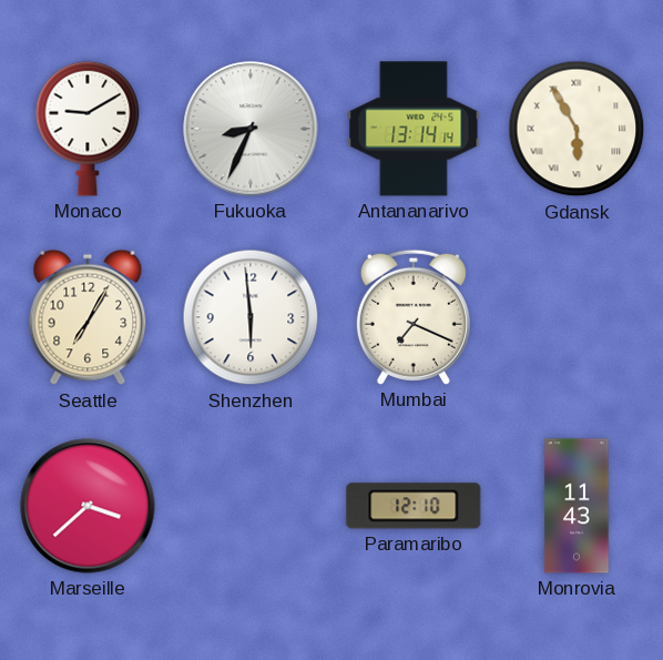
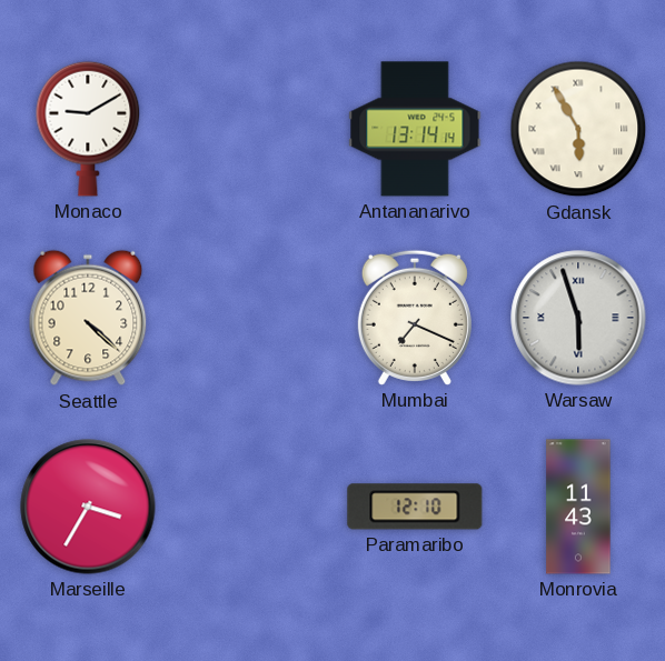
Fukuoka: 8:34 -> none
Seattle: 7:05 -> 4:22
Shenzhen: 5:59 -> none
Warsaw: none -> 5:57
Marseille: 3:38 -> 3:35
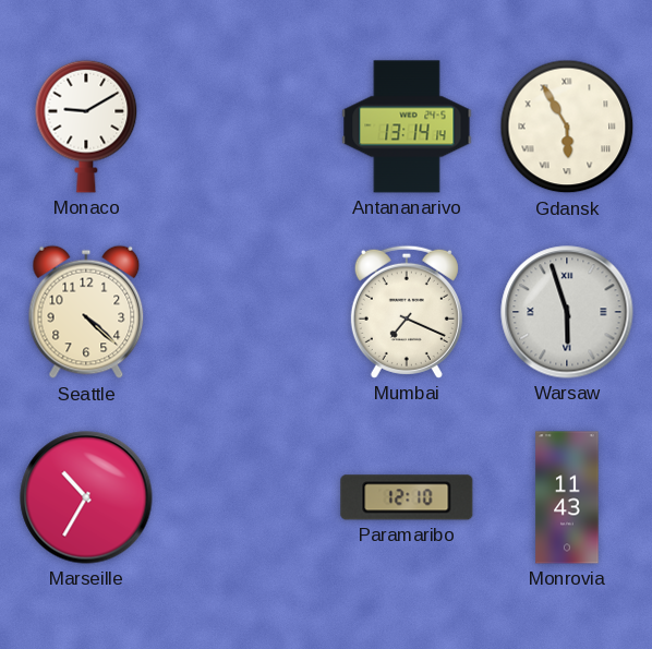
Marseille: 3:35 -> 10:35
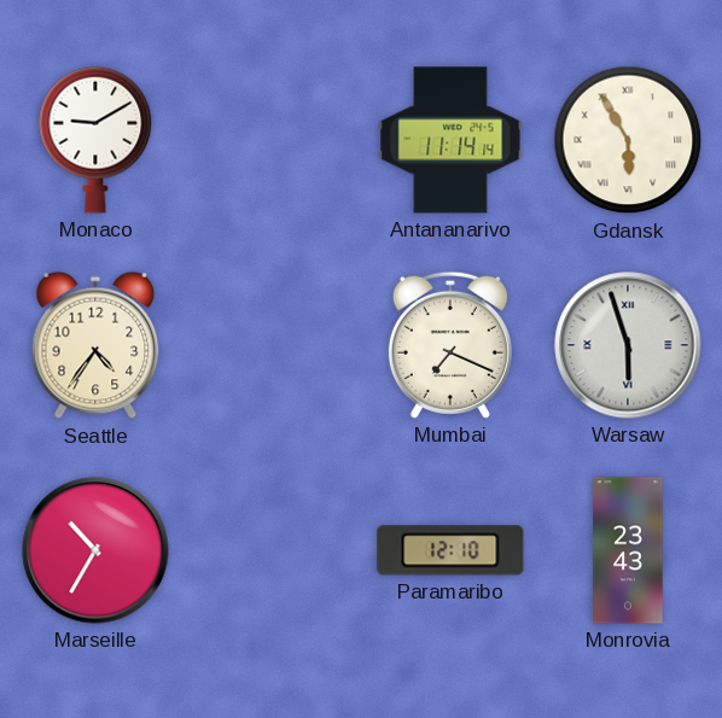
Antananarivo: 13:14 -> 11:14
Seattle: 4:22 -> 4:36
Monrovia: 11:43 -> 23:43
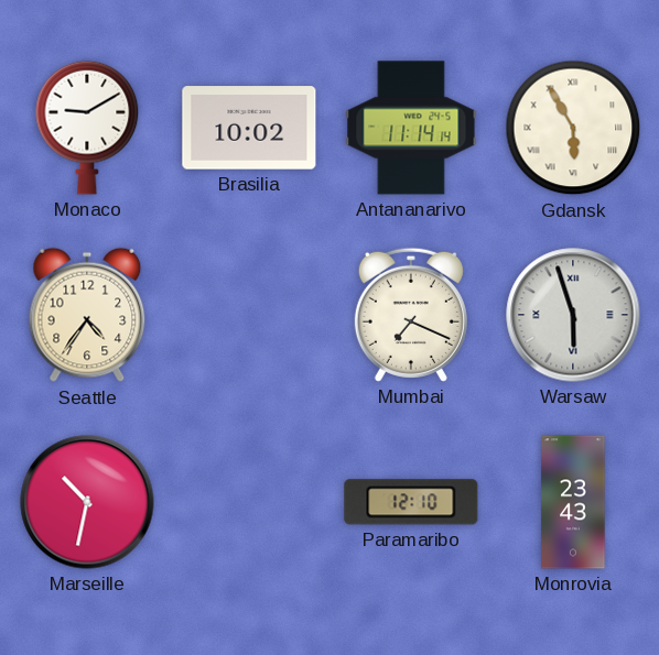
Brasilia: none -> 10:02
Marseille: 10:35 -> 10:32
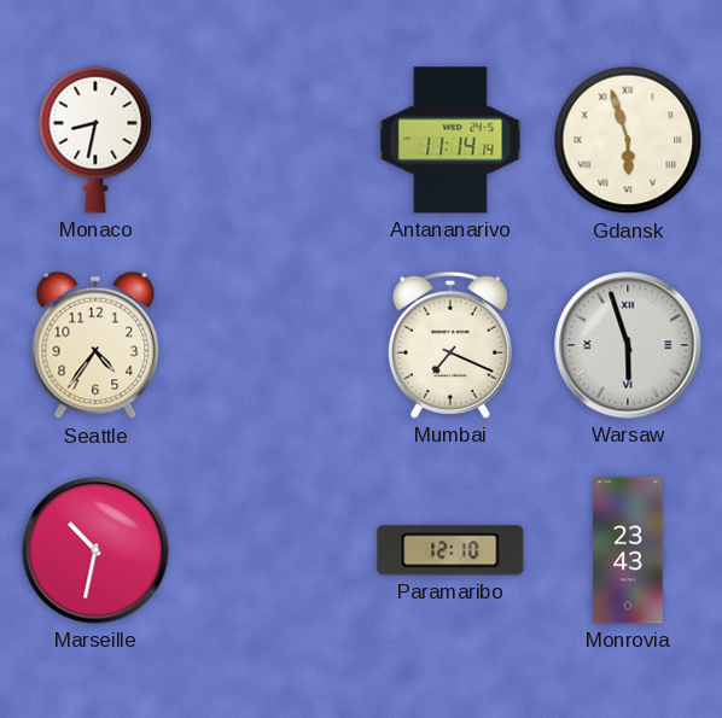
Monaco: 9:10 -> 8:32
Brasilia: 10:02 -> none
Gdansk: 5:55 -> 5:57
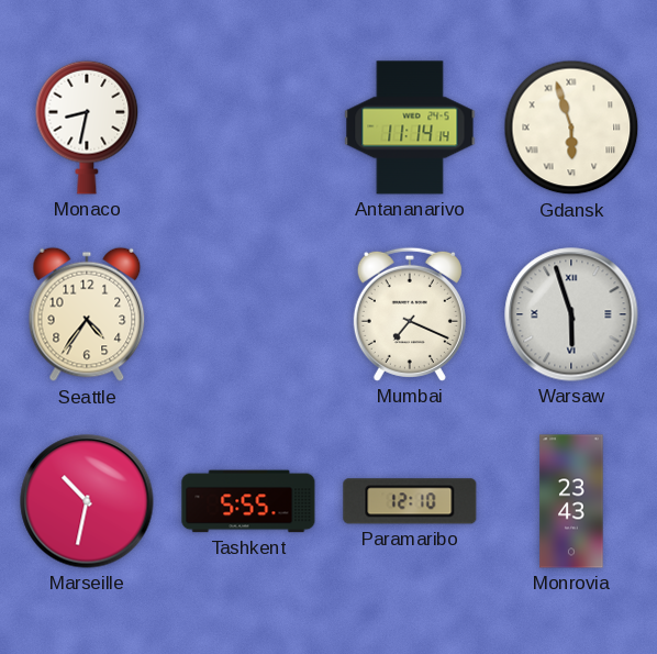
Tashkent: none -> 5:55
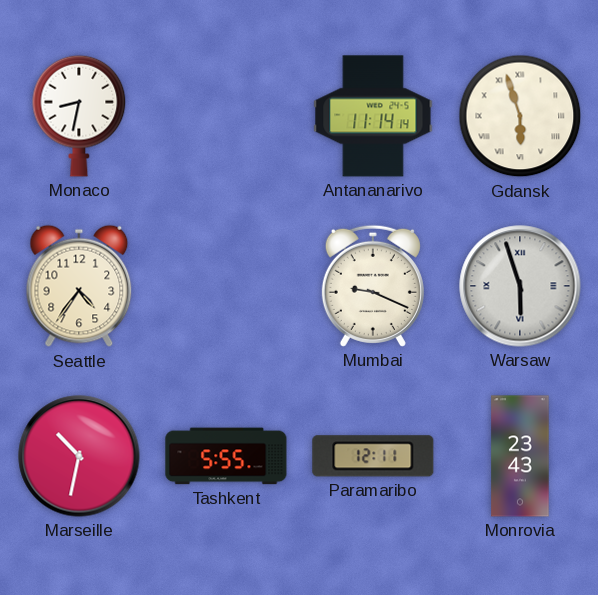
Mumbai: 7:19 -> 9:19
Paramaribo: 12:10 -> 12:11
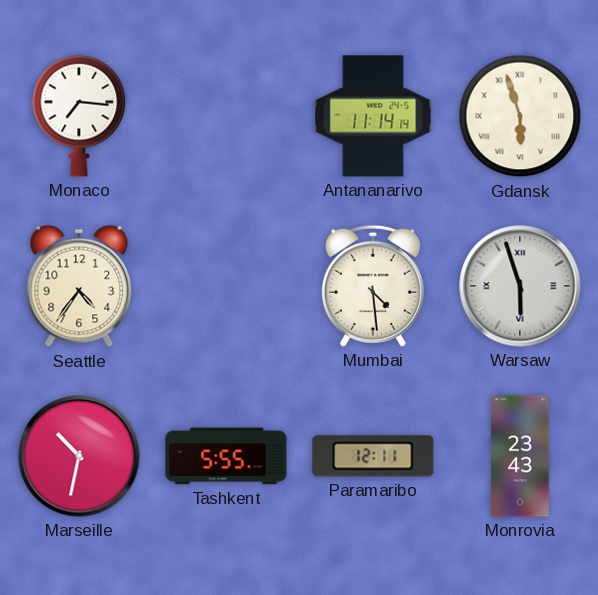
Monaco: 8:32 -> 7:16
Mumbai: 9:19 -> 4:29
